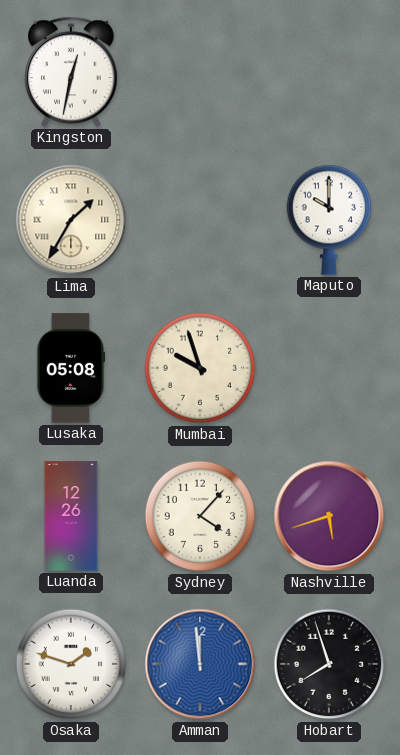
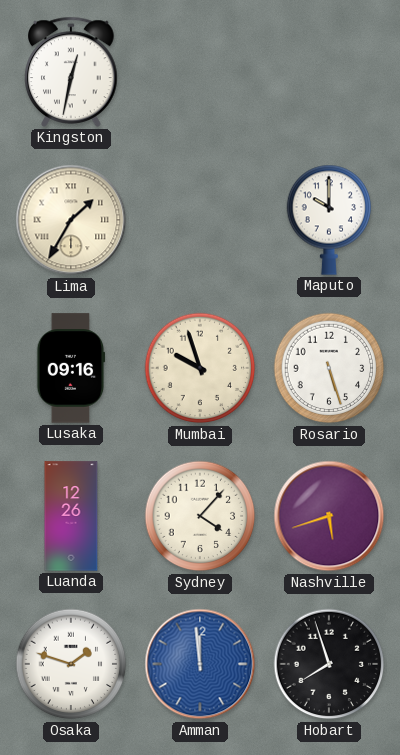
Lusaka: 05:08 -> 09:16
Rosario: none -> 5:27
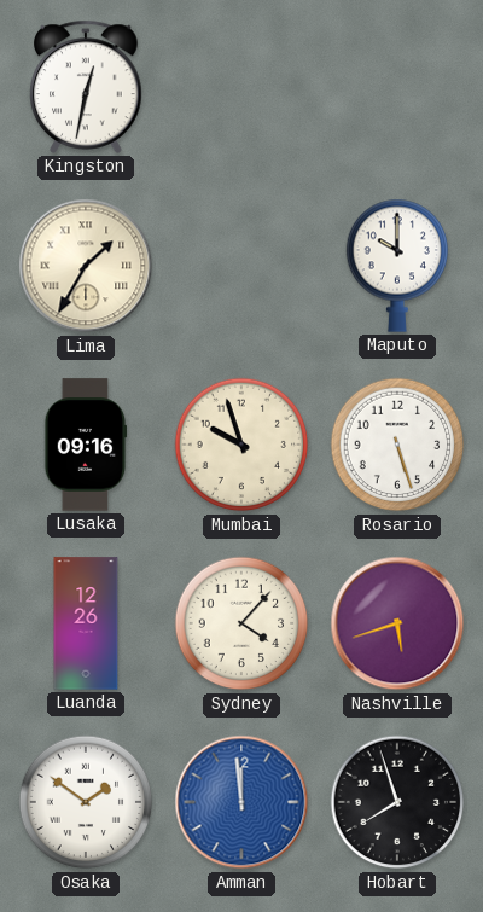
Osaka: 1:48 -> 1:51
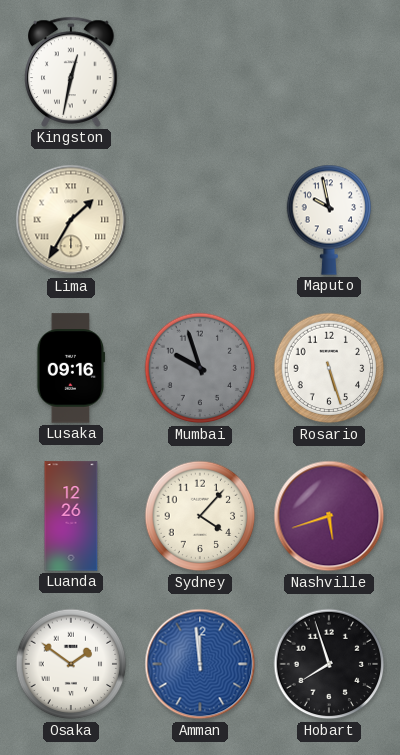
Maputo: 10:00 -> 9:58
Mumbai dial: cream -> grey
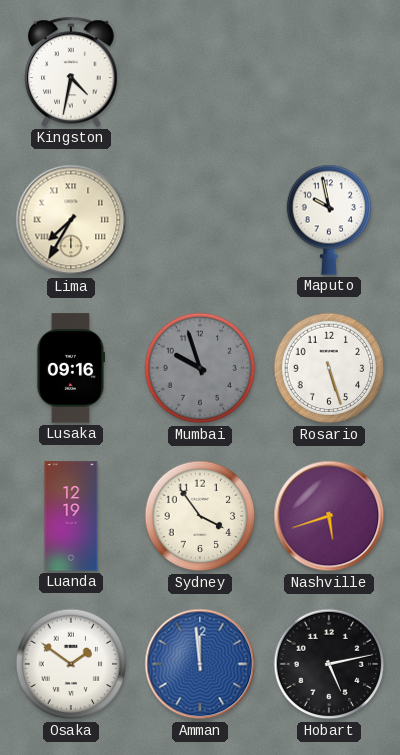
Kingston: 12:32 -> 4:32
Lima: 1:35 -> 7:35
Luanda: 12:26 -> 12:19
Sydney: 4:07 -> 3:54
Hobart: 7:57 -> 5:13
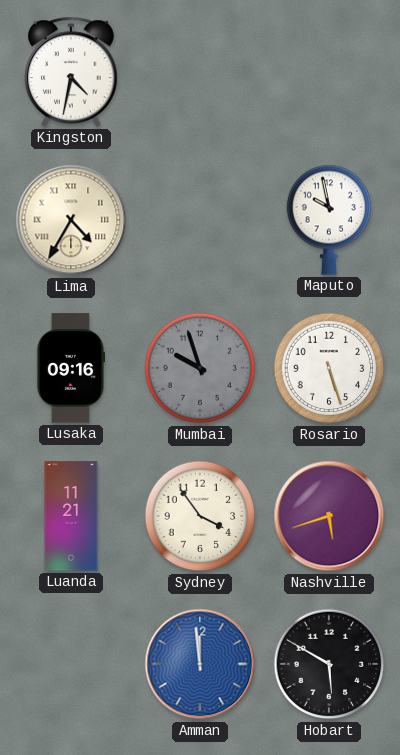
Lima: 7:35 -> 4:35
Luanda: 12:19 -> 11:21
Osaka: 1:51 -> none
Hobart: 5:13 -> 5:50
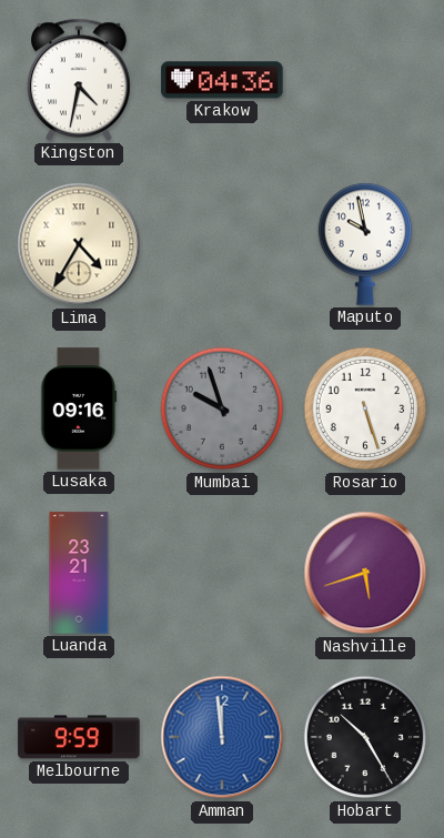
Krakow: none -> 04:36
Luanda: 11:21 -> 23:21
Sydney: 3:54 -> none
Melbourne: none -> 9:59
Hobart: 5:50 -> 10:25
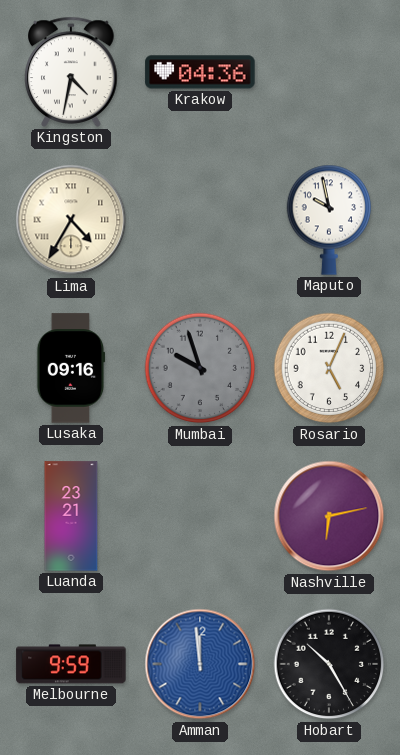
Rosario: 5:27 -> 5:04
Nashville: 5:42 -> 6:13
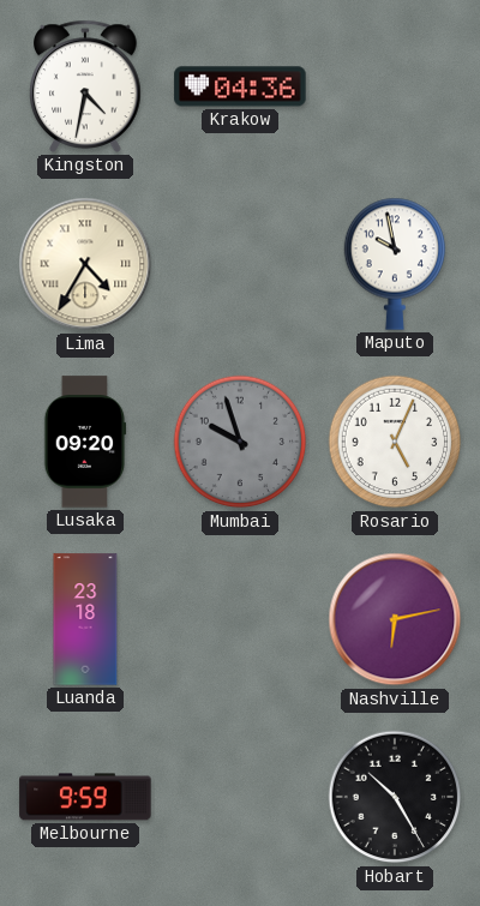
Lusaka: 09:16 -> 09:20
Luanda: 23:21 -> 23:18
Amman: 11:59 -> none
